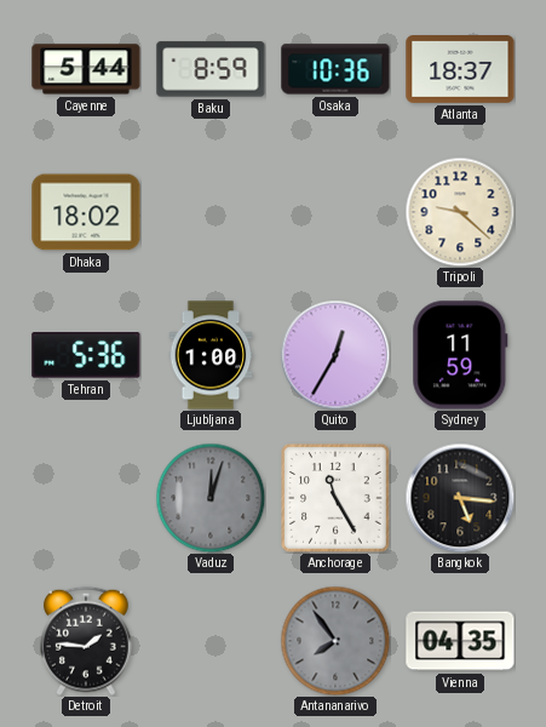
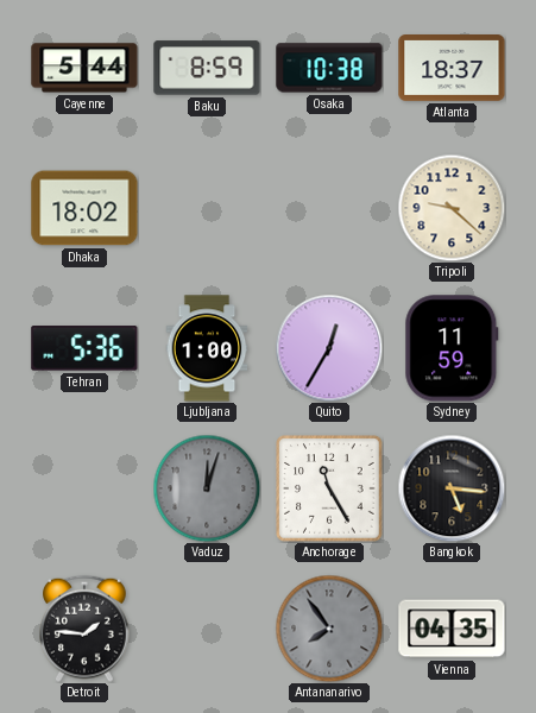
Osaka: 10:36 -> 10:38
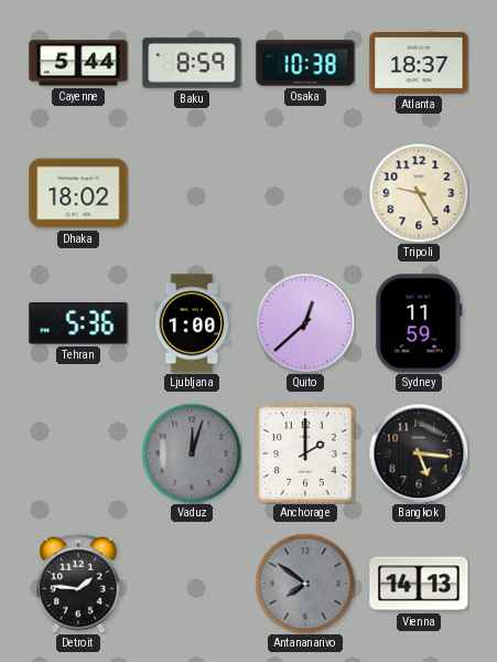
Tripoli: 9:22 -> 9:25
Quito: 12:35 -> 12:38
Anchorage: 11:25 -> 2:00
Antananarivo: 7:54 -> 7:51
Vienna: 04:35 -> 14:13
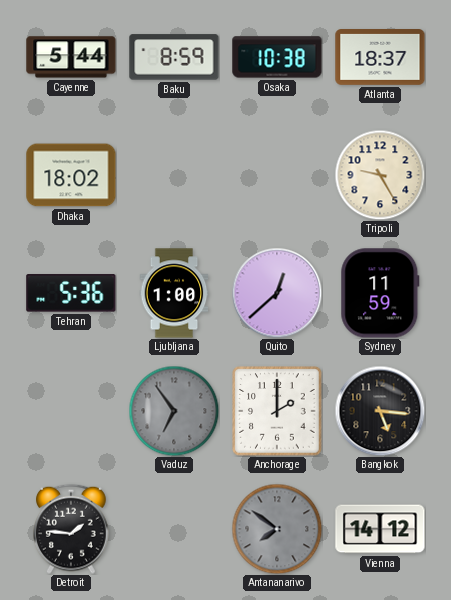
Vaduz: 12:03 -> 6:54
Vienna: 14:13 -> 14:12
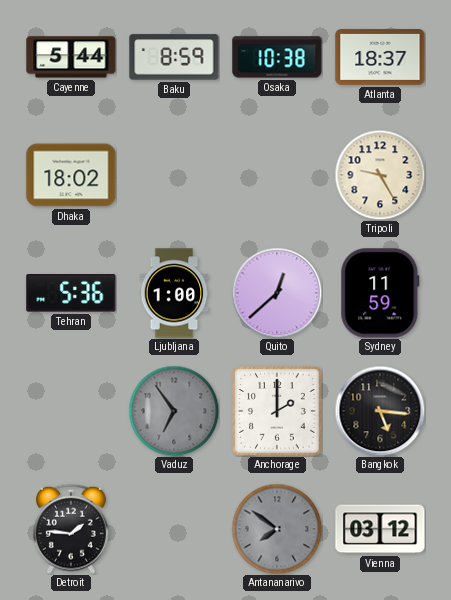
Vienna: 14:12 -> 03:12
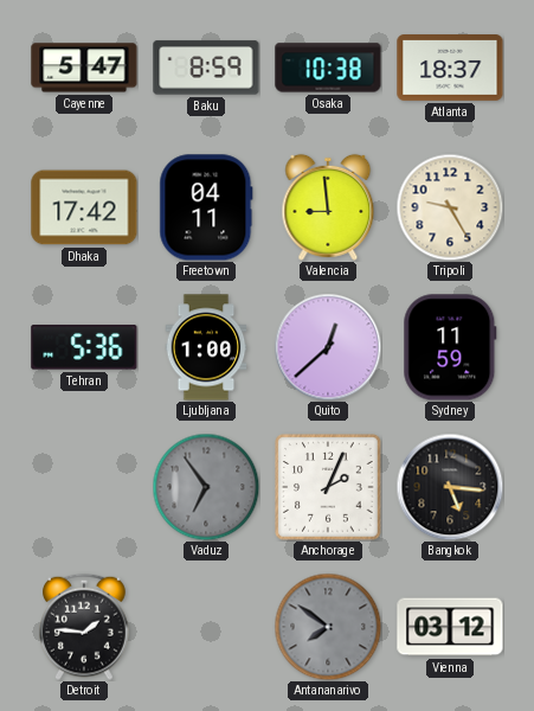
Cayenne: 5:44 -> 5:47
Dhaka: 18:02 -> 17:42
Freetown: none -> 04:11
Valencia: none -> 8:59
Anchorage: 2:00 -> 2:04
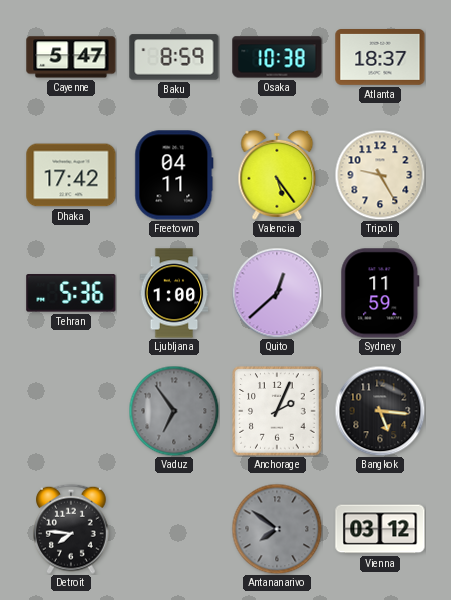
Valencia: 8:59 -> 5:24
Detroit: 1:46 -> 7:46
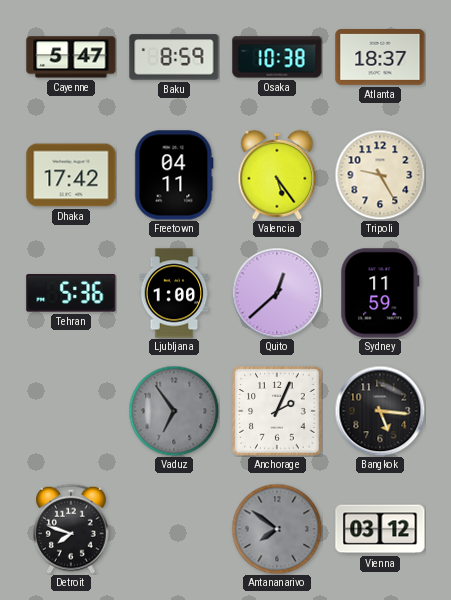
Detroit: 7:46 -> 7:48
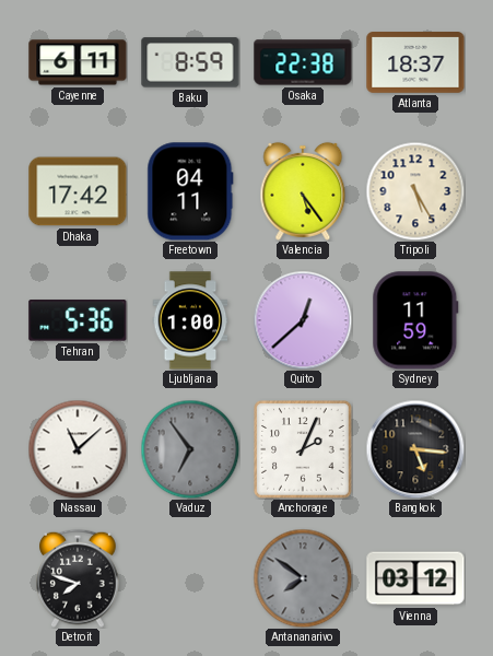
Cayenne: 5:47 -> 6:11
Osaka: 10:38 -> 22:38
Tripoli: 9:25 -> 5:25
Nassau: none -> 11:08
